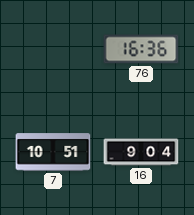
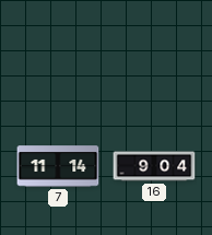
76: 16:36 -> none
7: 10:51 -> 11:14
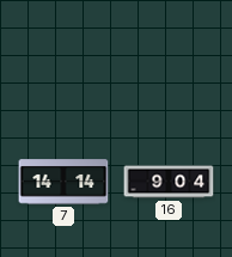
7: 11:14 -> 14:14
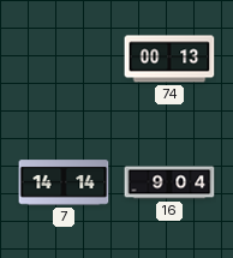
74: none -> 00:13
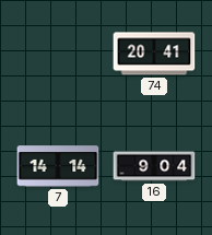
74: 00:13 -> 20:41
